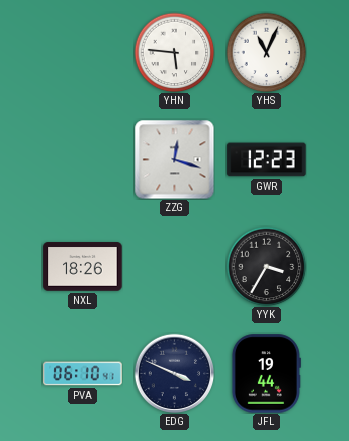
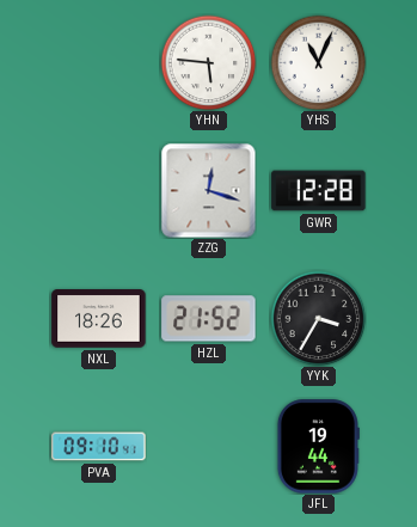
GWR: 12:23 -> 12:28
HZL: none -> 21:52
PVA: 06:10 -> 09:10
EDG: 3:49 -> none
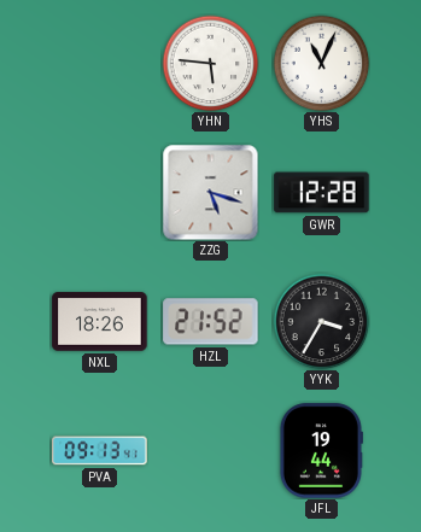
ZZG: 12:18 -> 5:18
PVA: 09:10 -> 09:13
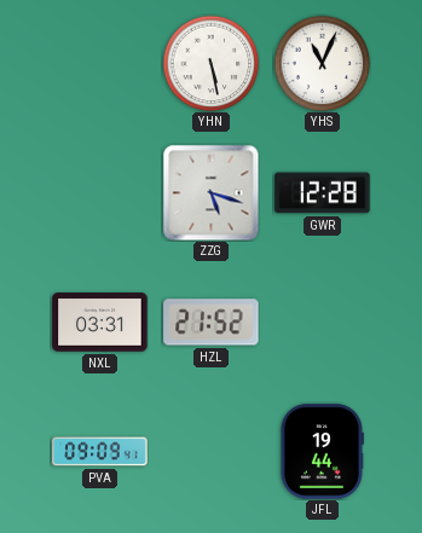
YHN: 5:46 -> 5:28
NXL: 18:26 -> 03:31
YYK: 3:35 -> none
PVA: 09:13 -> 09:09
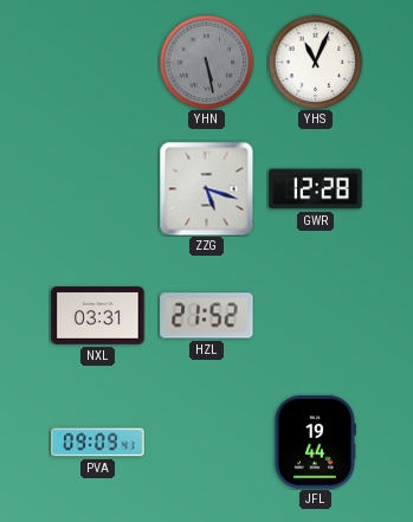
YHN dial: white -> grey
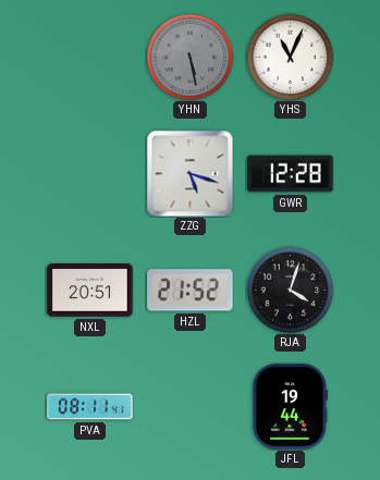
NXL: 03:31 -> 20:51
RJA: none -> 4:03
PVA: 09:09 -> 08:11
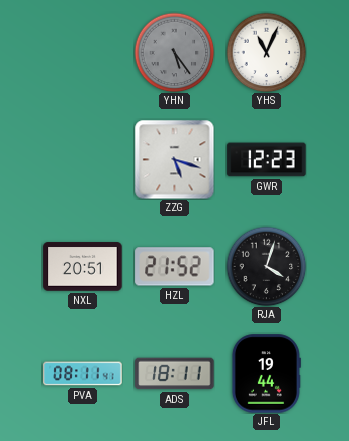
YHN: 5:28 -> 5:24
GWR: 12:28 -> 12:23
ADS: none -> 18:11
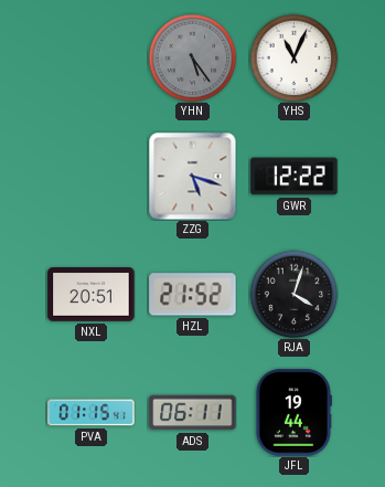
GWR: 12:23 -> 12:22
PVA: 08:11 -> 01:15
ADS: 18:11 -> 06:11
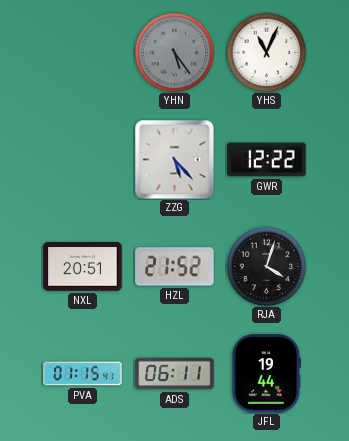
ZZG: 5:18 -> 5:23
